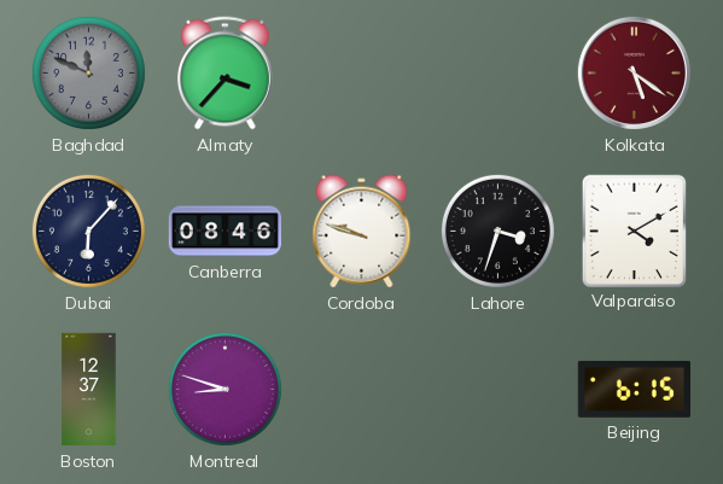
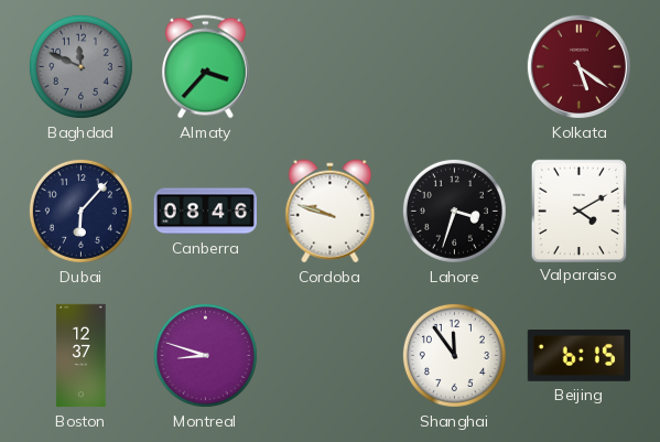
Shanghai: none -> 11:54
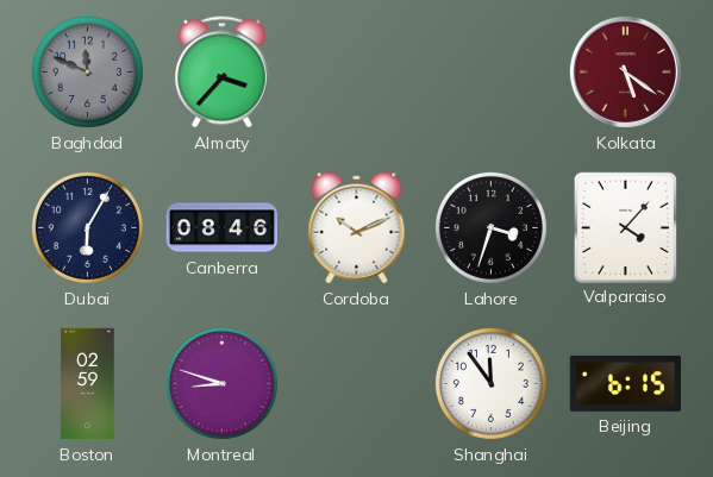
Dubai: 6:07 -> 6:05
Cordoba: 9:48 -> 10:11
Valparaiso: 4:10 -> 4:07
Boston: 12:37 -> 02:59
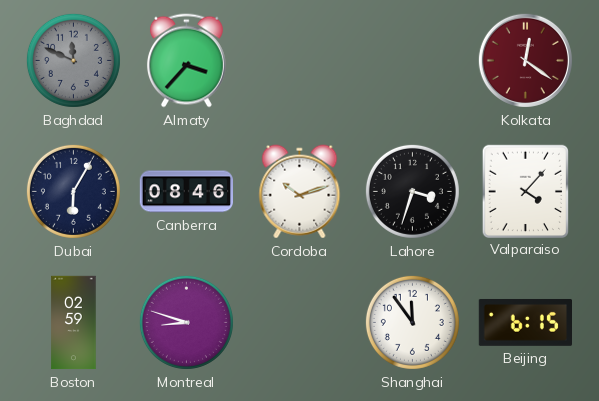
Kolkata: 5:21 -> 12:21
Cordoba: 10:11 -> 10:12
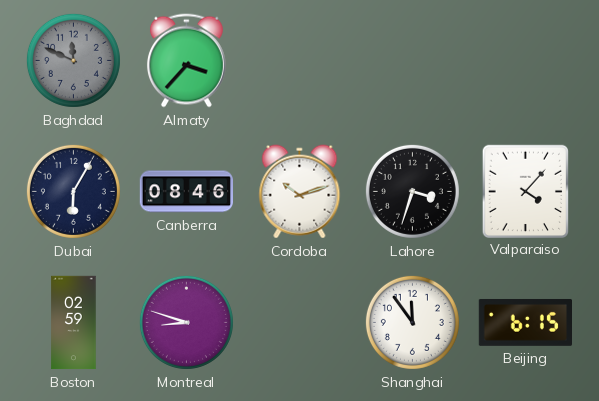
Kolkata: 12:21 -> none
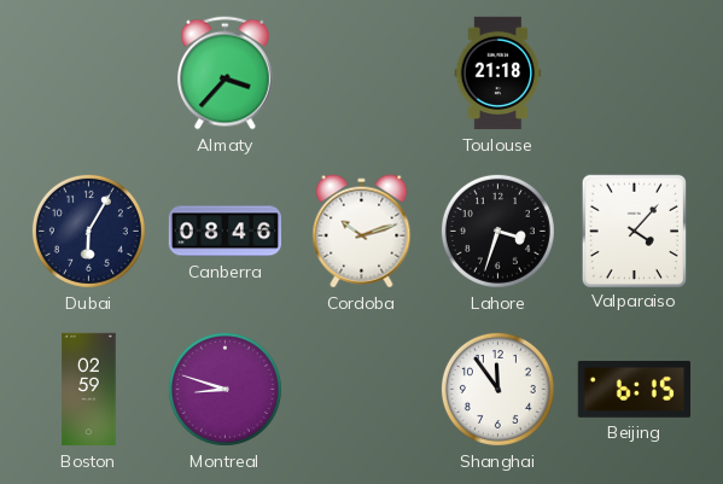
Baghdad: 11:49 -> none
Toulouse: none -> 21:18
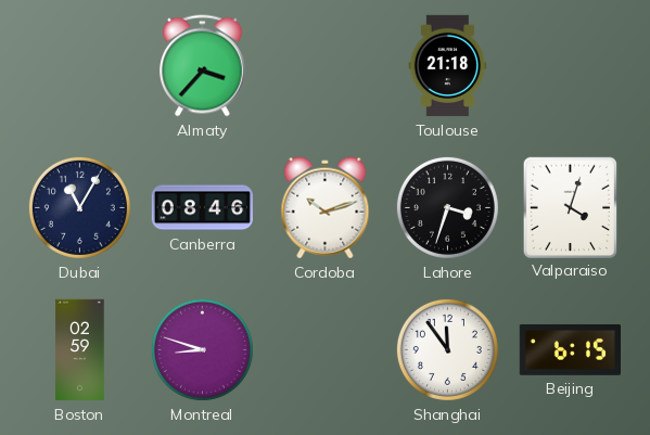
Dubai: 6:05 -> 11:05
Valparaiso: 4:07 -> 4:03
